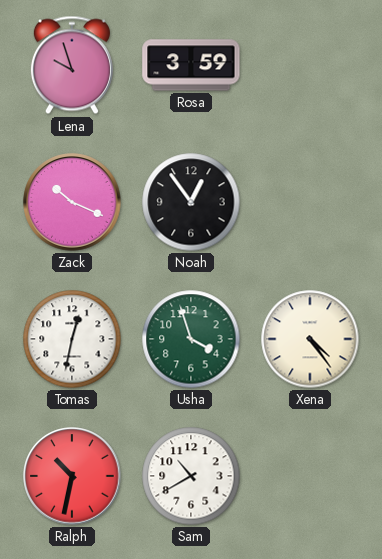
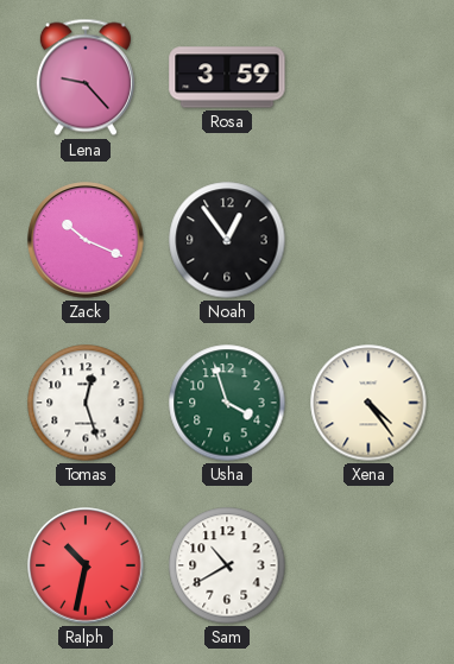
Lena: 9:57 -> 9:23
Tomas: 12:32 -> 12:27
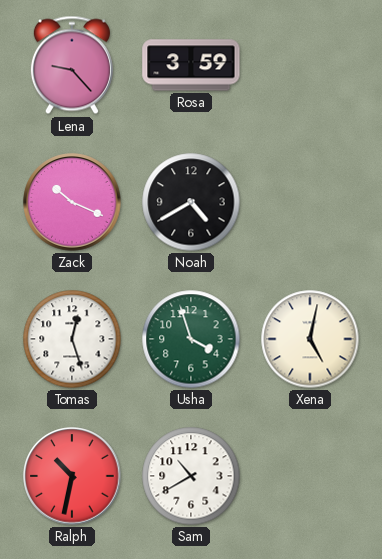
Noah: 12:54 -> 4:40
Xena: 4:24 -> 5:02
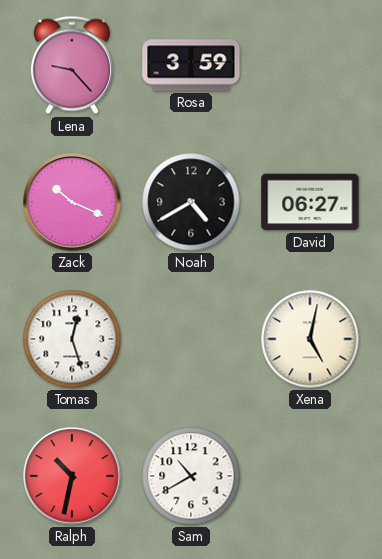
David: none -> 06:27
Usha: 3:57 -> none
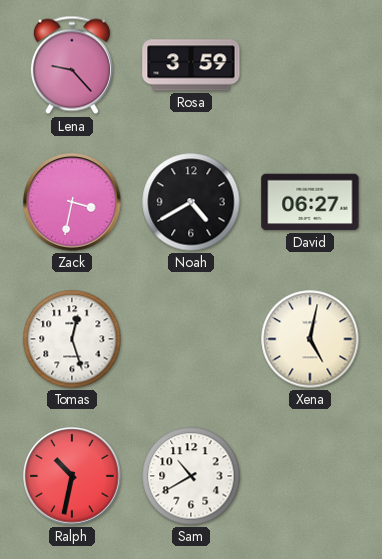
Zack: 10:19 -> 3:32
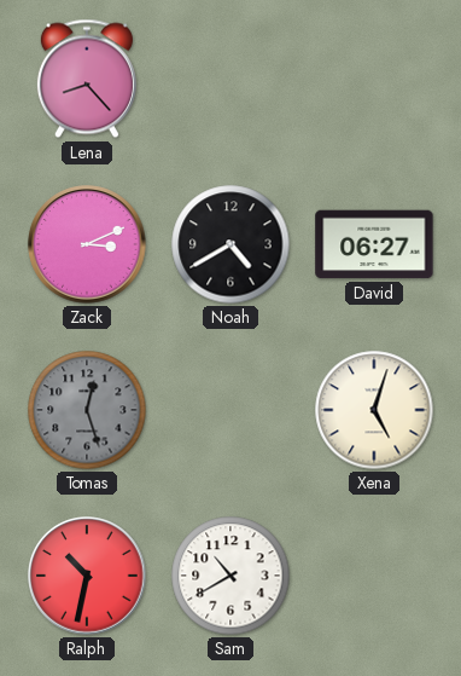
Lena: 9:23 -> 8:23
Rosa: 3:59 -> none
Zack: 3:32 -> 3:11
Tomas dial: white -> grey
Xena: 5:02 -> 5:03
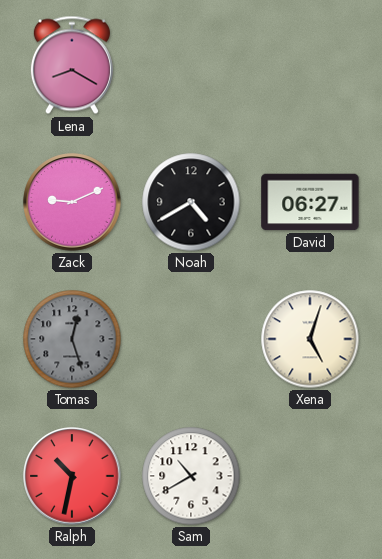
Lena: 8:23 -> 8:20
Zack: 3:11 -> 9:11
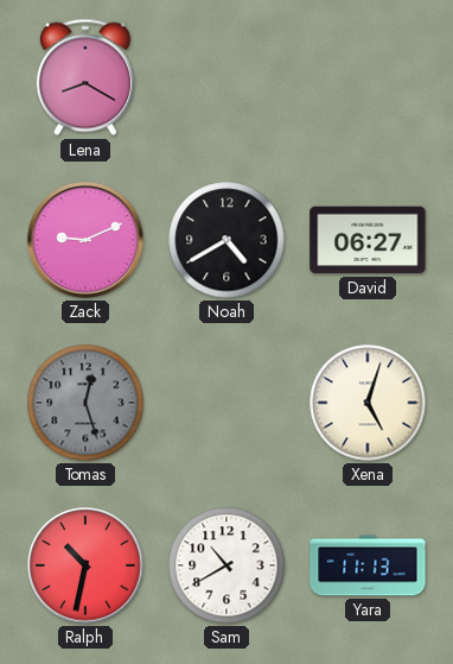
Yara: none -> 11:13
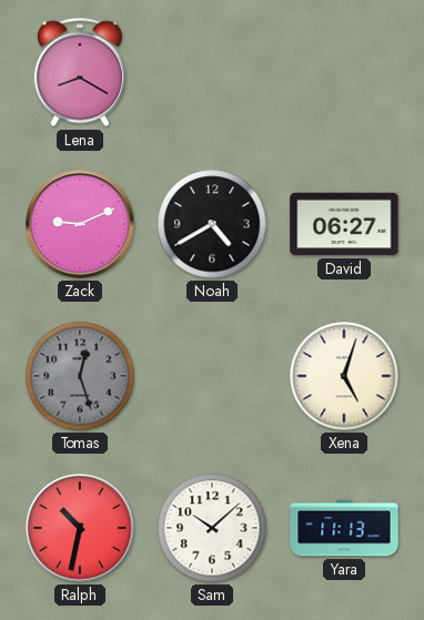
Sam: 10:40 -> 10:08
